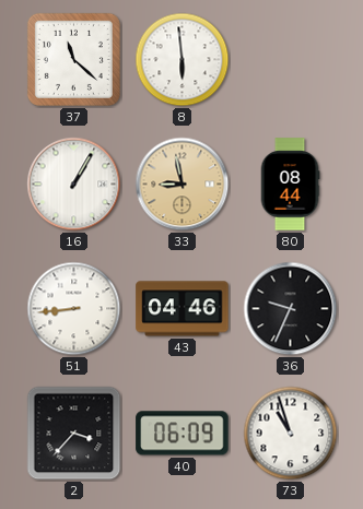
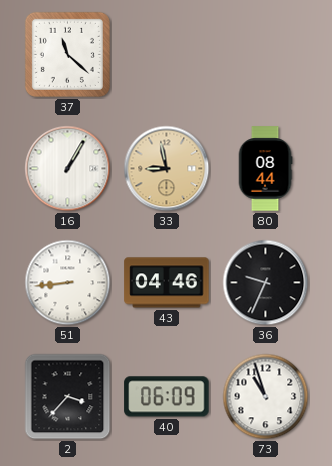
8: 5:59 -> none
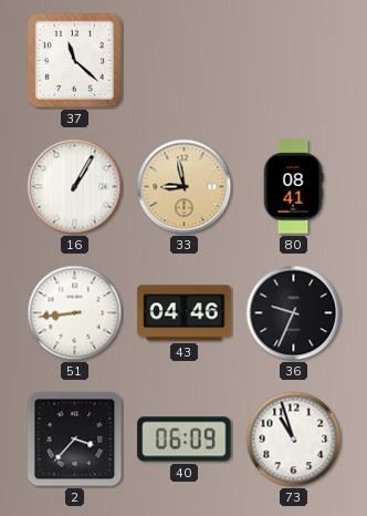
80: 08:44 -> 08:41
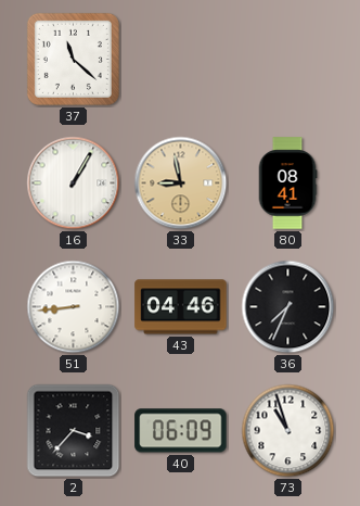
36: 9:34 -> 7:34
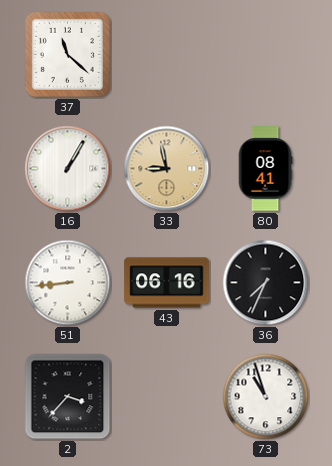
43: 04:46 -> 06:16
40: 06:09 -> none
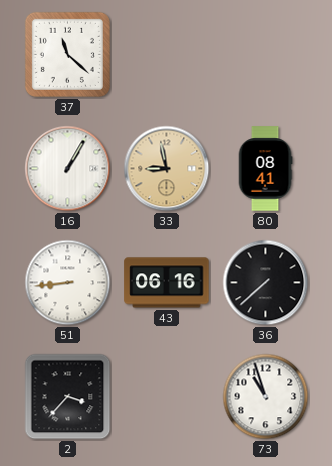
36: 7:34 -> 7:38
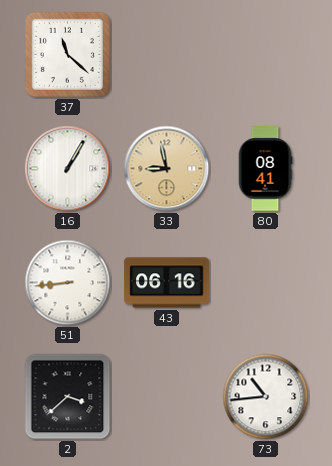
36: 7:38 -> none
2: 3:37 -> 3:38
73: 10:57 -> 10:44
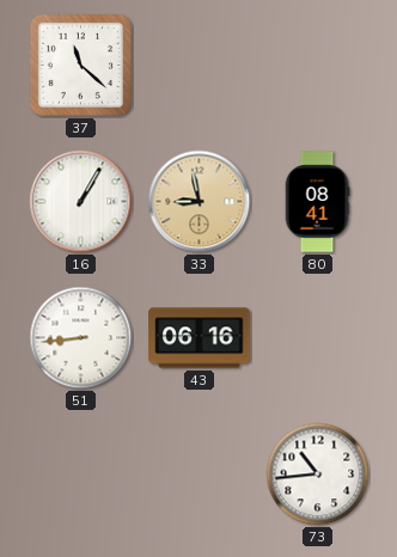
2: 3:38 -> none
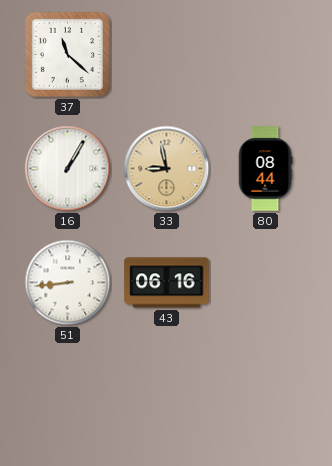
80: 08:41 -> 08:44
73: 10:44 -> none
